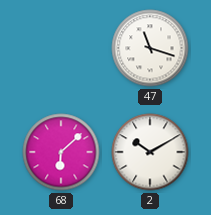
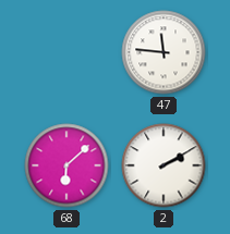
47: 11:18 -> 11:46
2: 10:10 -> 2:10
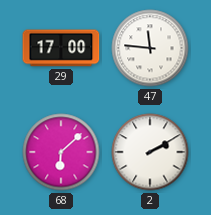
29: none -> 17:00
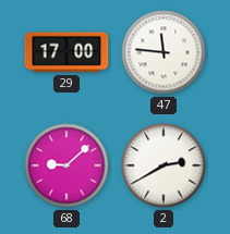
68: 6:08 -> 9:08
2: 2:10 -> 2:40
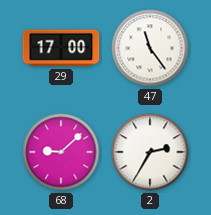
47: 11:46 -> 11:24
2: 2:40 -> 2:35
